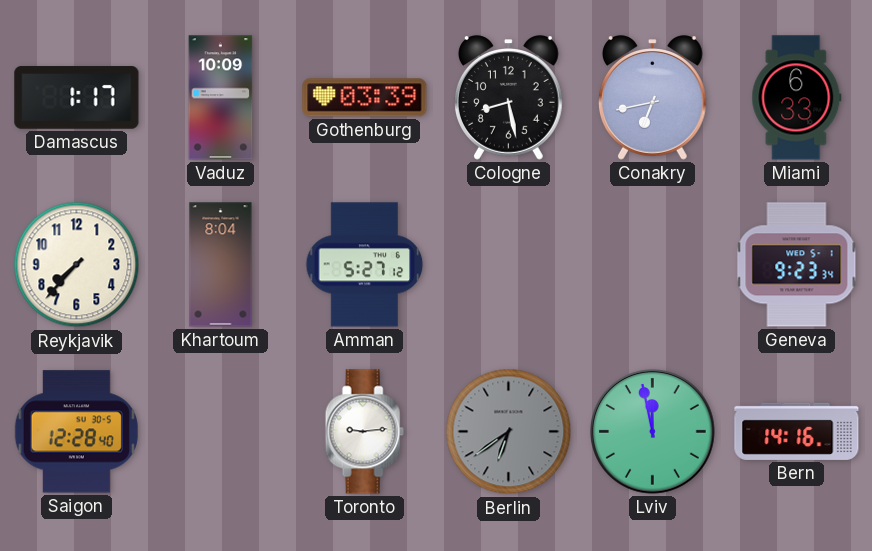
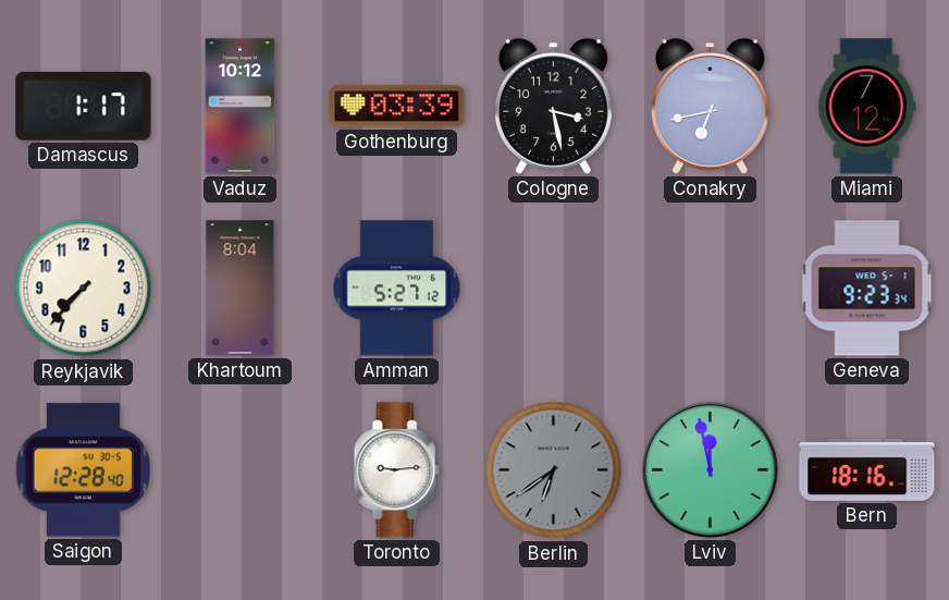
Vaduz: 10:09 -> 10:12
Cologne: 8:28 -> 3:28
Miami: 6:33 -> 7:12
Bern: 14:16 -> 18:16
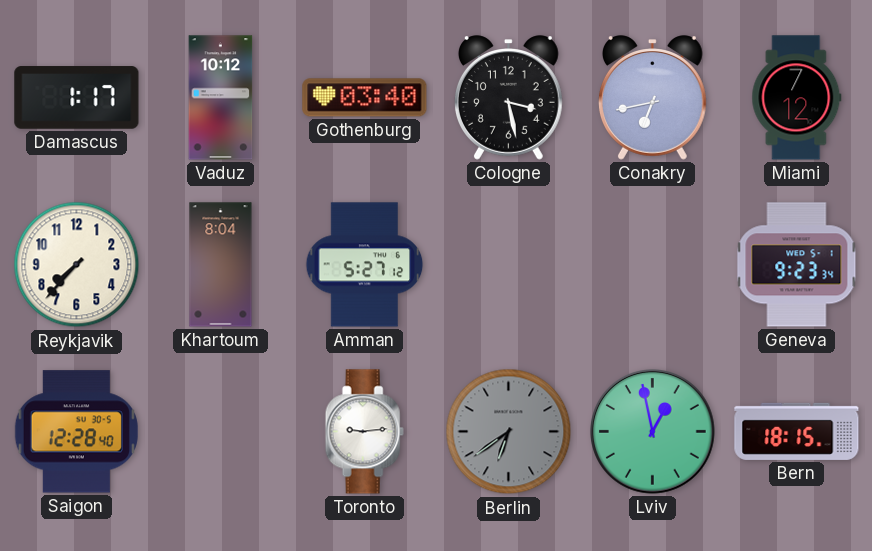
Gothenburg: 03:39 -> 03:40
Lviv: 11:58 -> 12:58
Bern: 18:16 -> 18:15
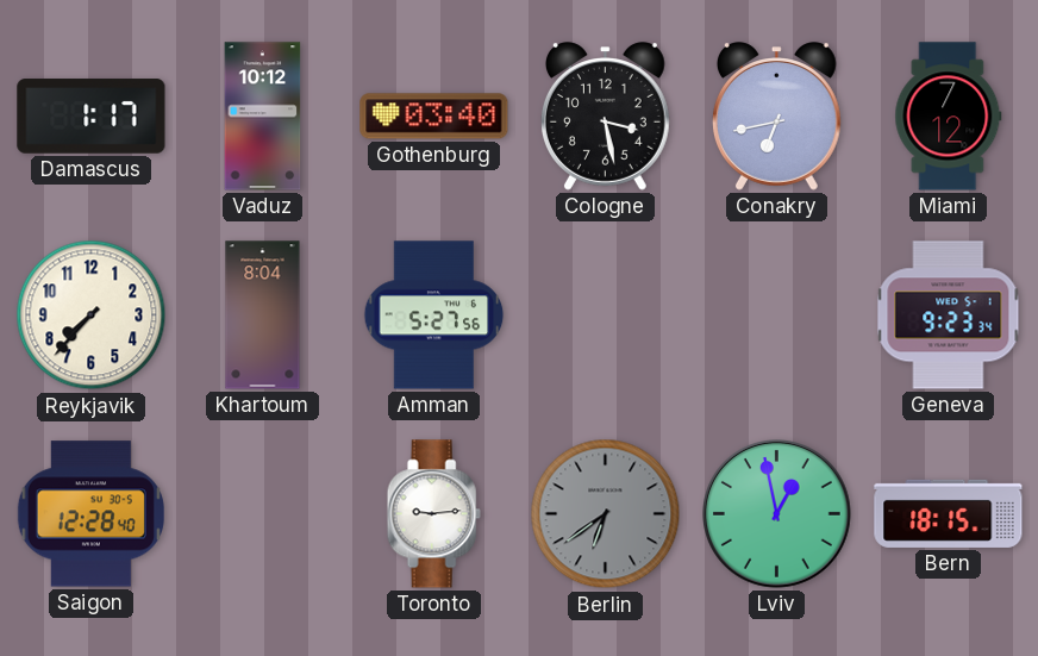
Amman: 5:27:12 -> 5:27:56
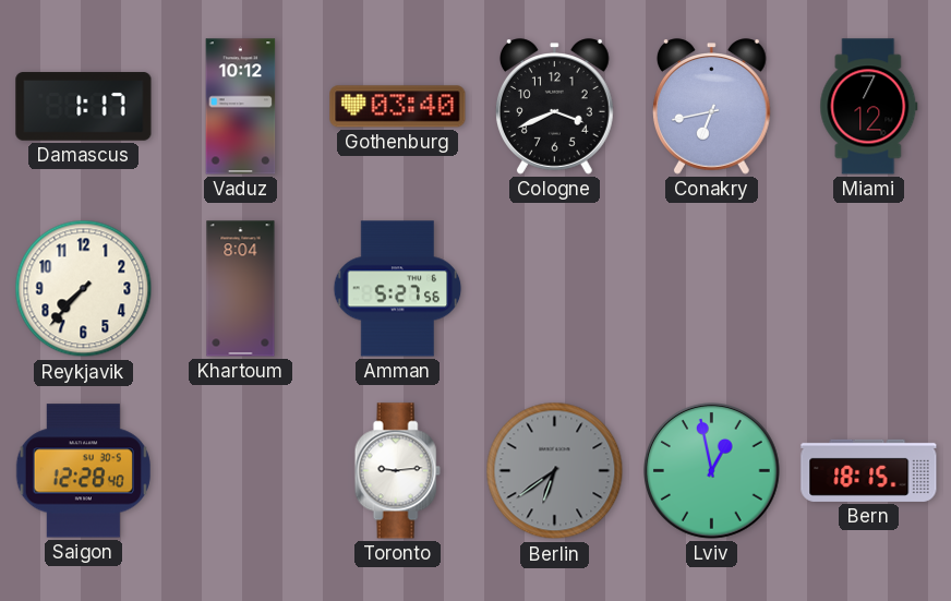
Cologne: 3:28 -> 3:41
Geneva: 9:23 -> none
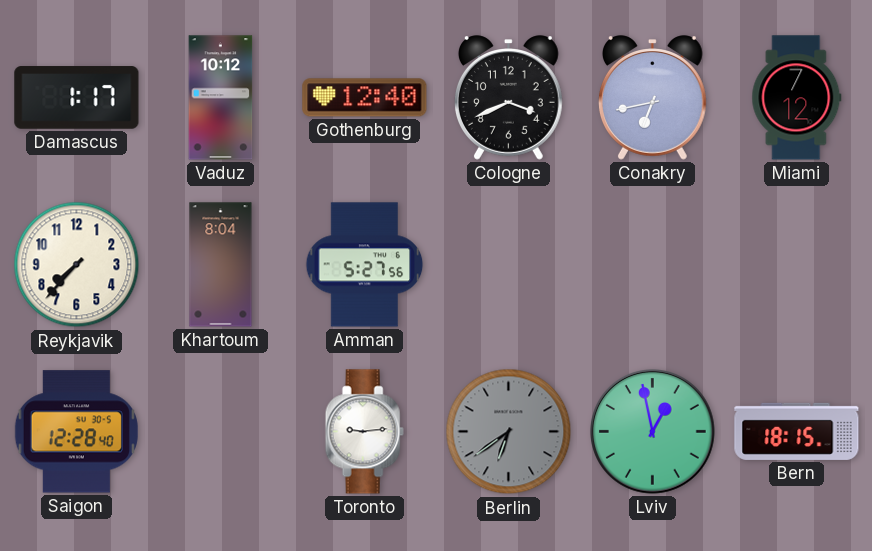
Gothenburg: 03:40 -> 12:40
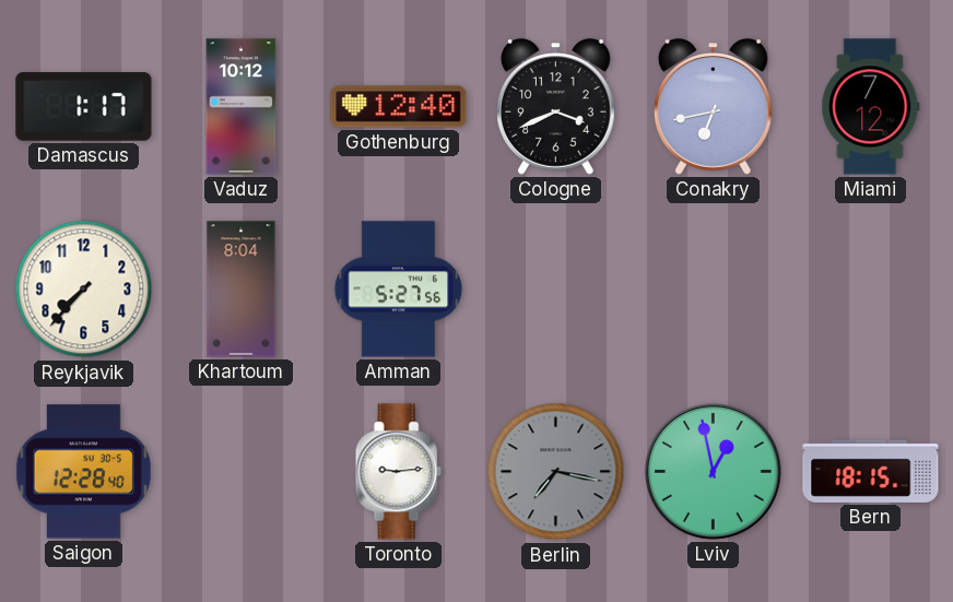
Berlin: 6:39 -> 7:17
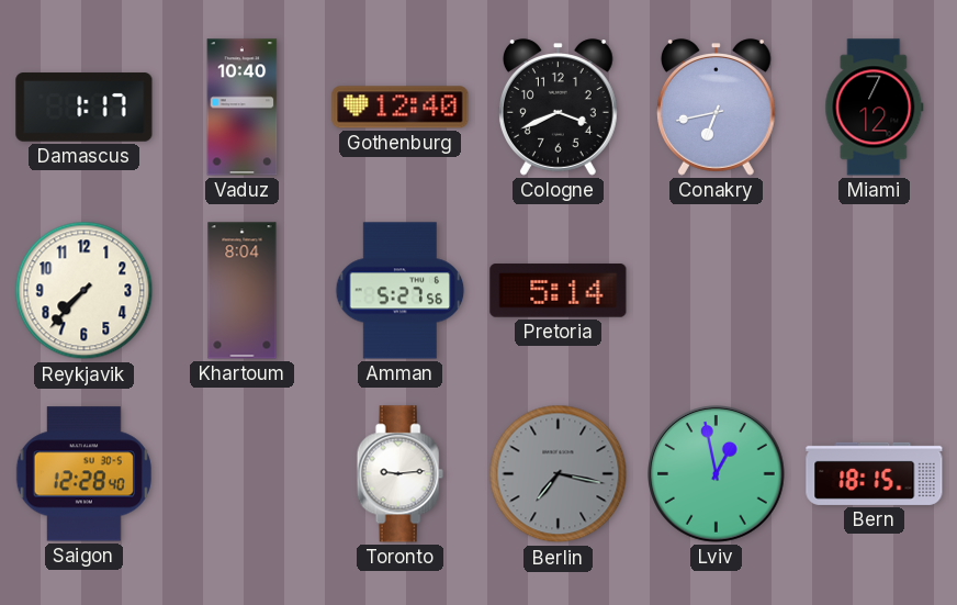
Vaduz: 10:12 -> 10:40
Pretoria: none -> 5:14
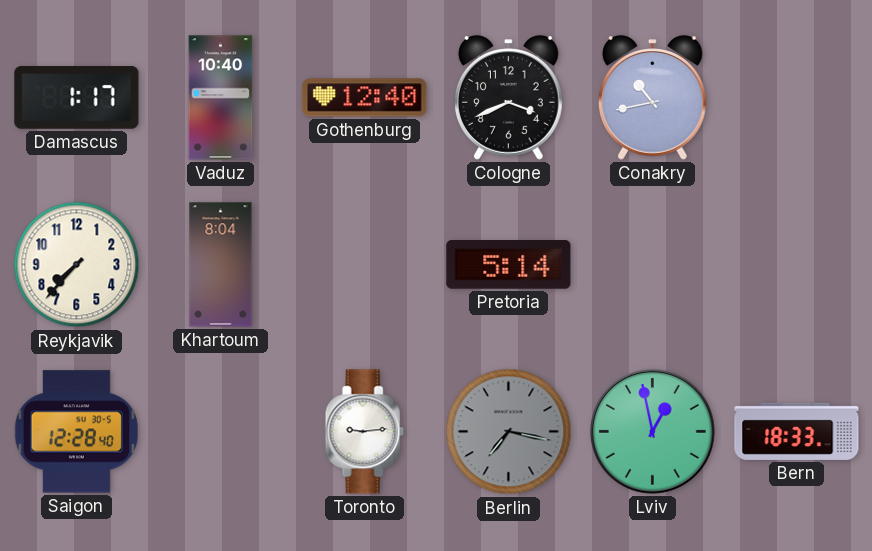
Conakry: 6:43 -> 10:43
Miami: 7:12 -> none
Amman: 5:27 -> none
Bern: 18:15 -> 18:33
